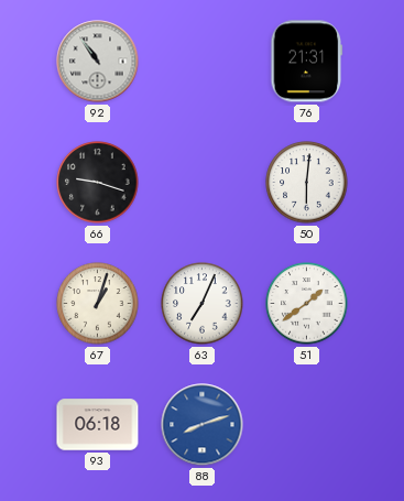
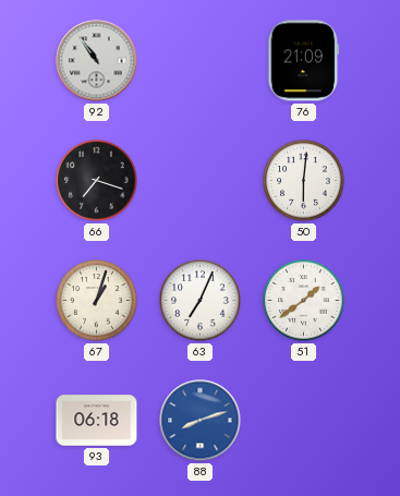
76: 21:31 -> 21:09
66: 9:18 -> 7:18
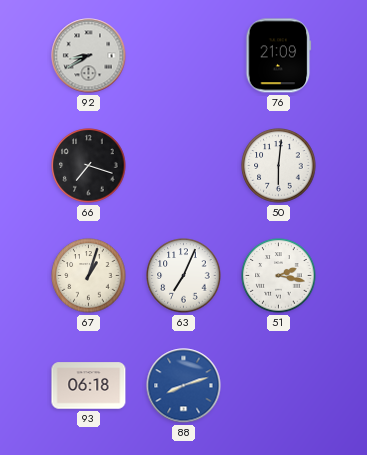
92: 10:54 -> 8:40
51: 1:39 -> 2:17
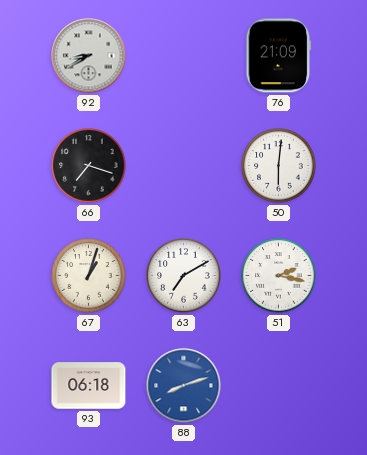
63: 7:04 -> 7:10
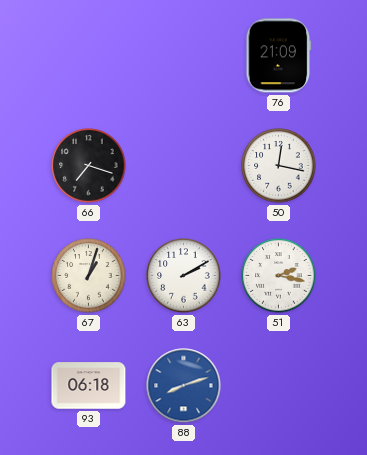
92: 8:40 -> none
50: 6:01 -> 12:17
63: 7:10 -> 2:10
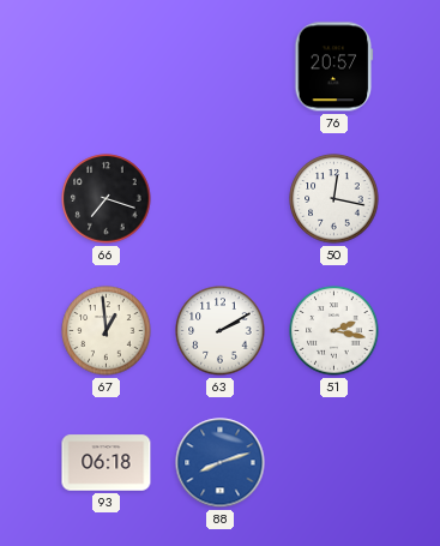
76: 21:09 -> 20:57
67: 1:03 -> 12:59
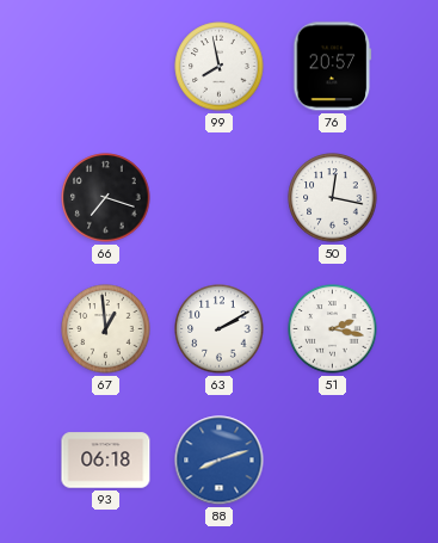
99: none -> 7:58
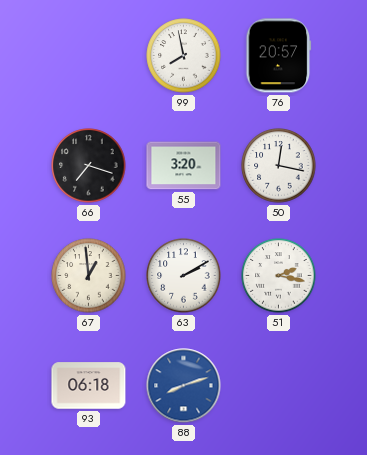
55: none -> 3:20
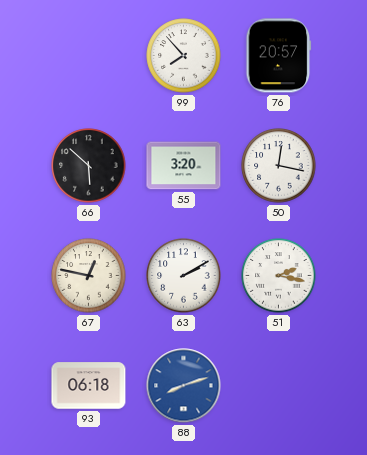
99: 7:58 -> 7:53
66: 7:18 -> 5:52
67: 12:59 -> 12:47
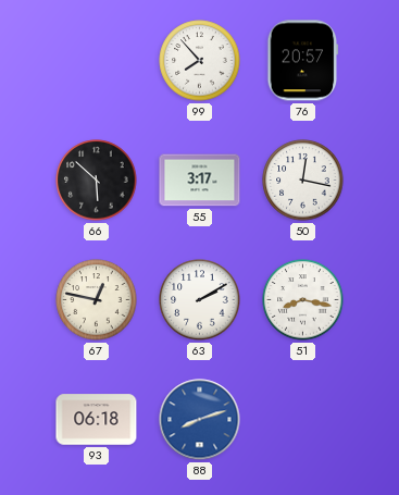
55: 3:20 -> 3:17
51: 2:17 -> 8:17
